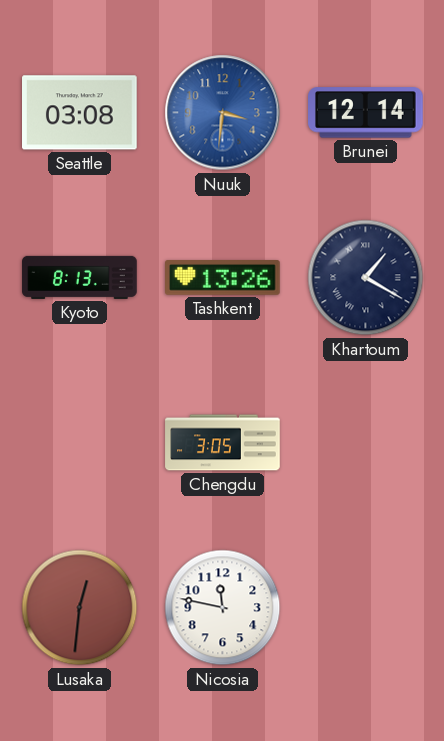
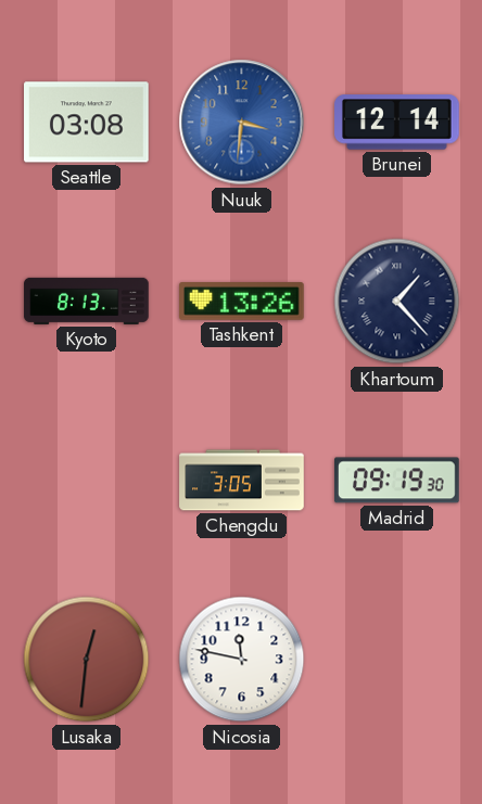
Khartoum: 1:20 -> 1:23
Madrid: none -> 09:19
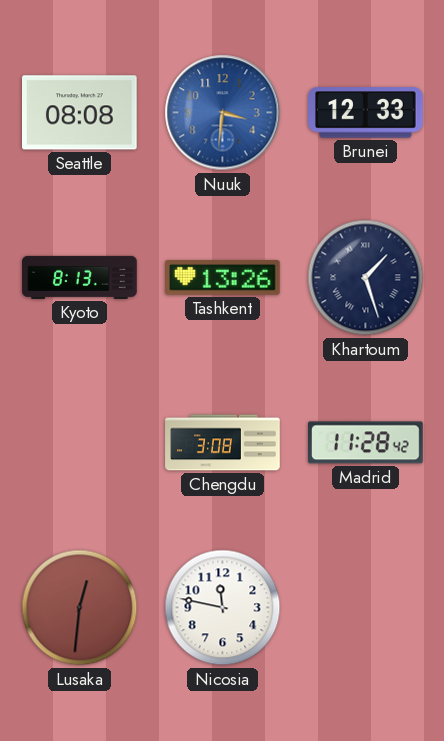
Seattle: 03:08 -> 08:08
Brunei: 12:14 -> 12:33
Khartoum: 1:23 -> 1:27
Chengdu: 3:05 -> 3:08
Madrid: 09:19 -> 11:28
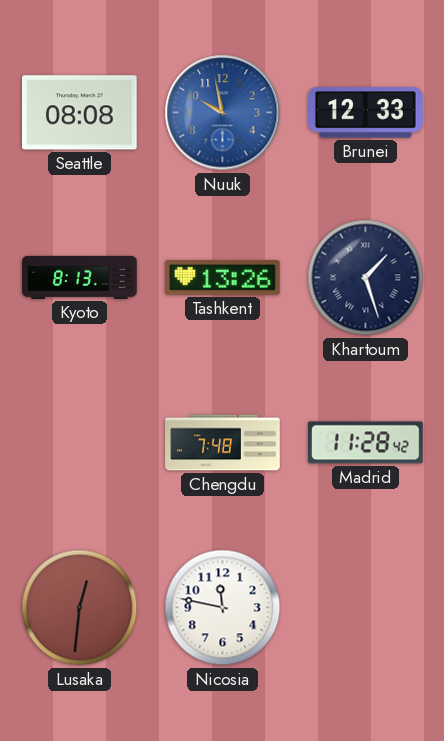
Nuuk: 3:31 -> 9:58
Chengdu: 3:08 -> 7:48
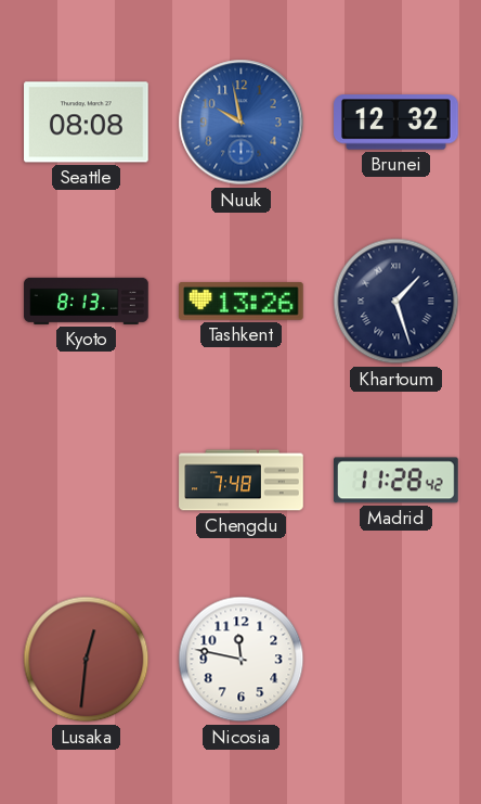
Brunei: 12:33 -> 12:32
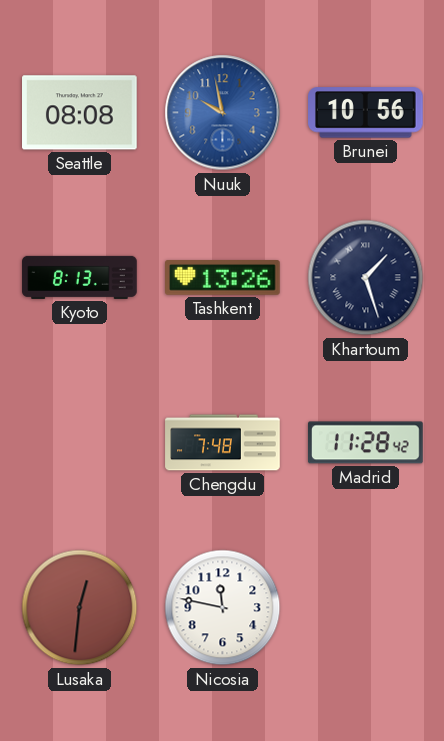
Brunei: 12:32 -> 10:56
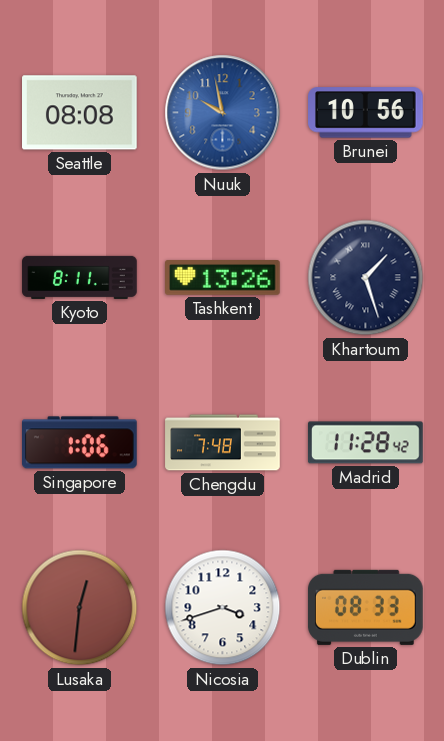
Kyoto: 8:13 -> 8:11
Singapore: none -> 1:06
Nicosia: 11:47 -> 3:42
Dublin: none -> 08:33
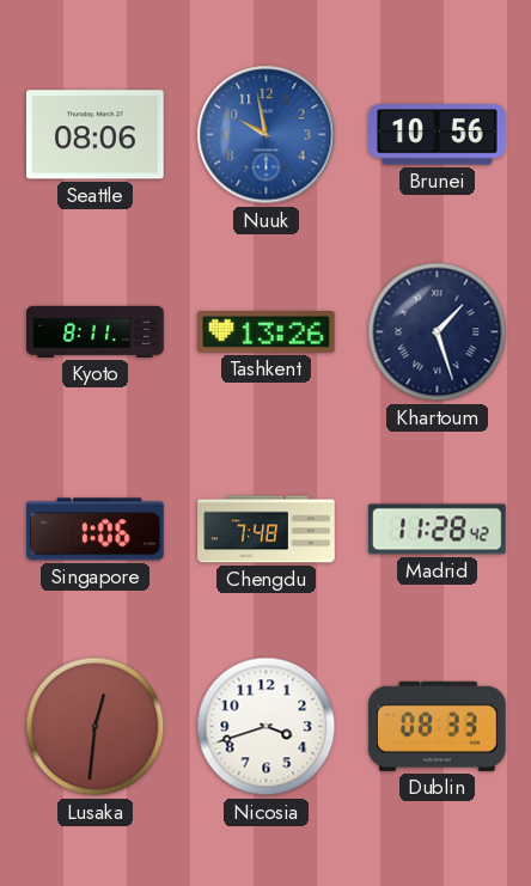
Seattle: 08:08 -> 08:06
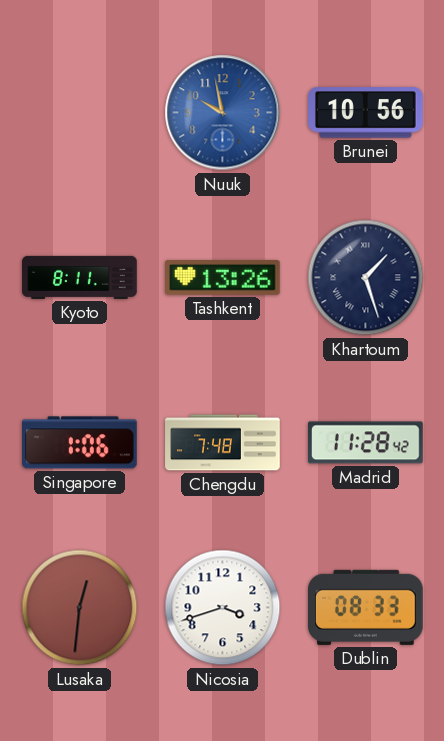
Seattle: 08:06 -> none
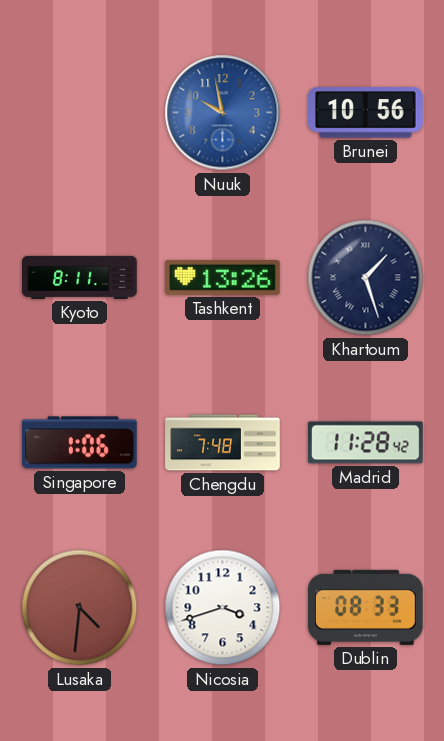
Lusaka: 12:31 -> 4:31
